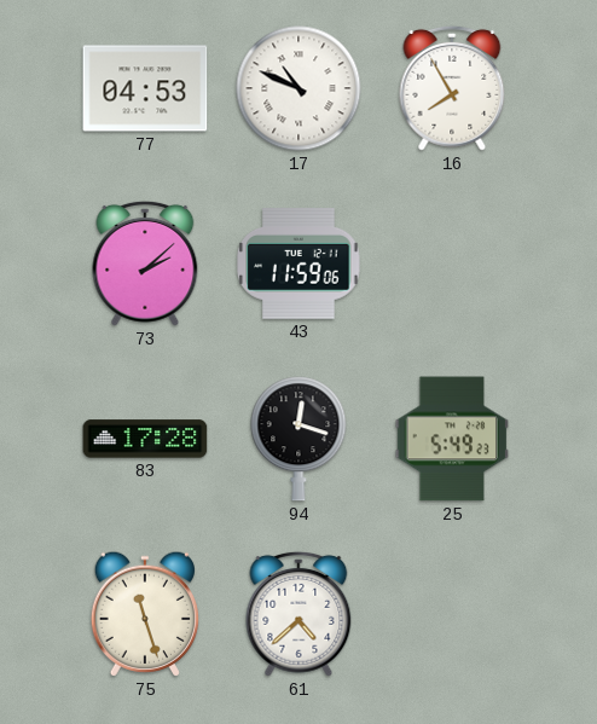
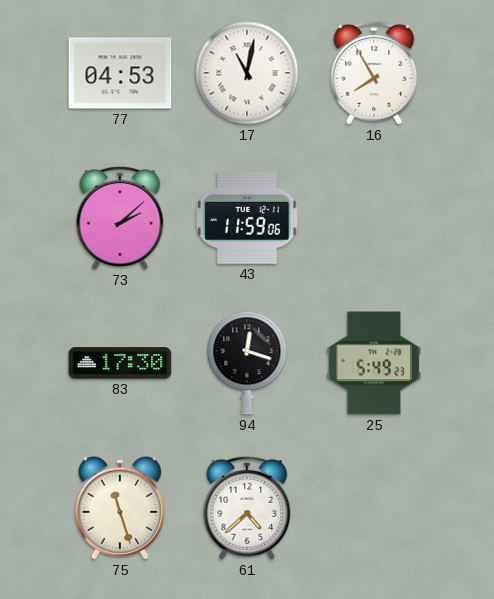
17: 10:49 -> 11:02
83: 17:28 -> 17:30
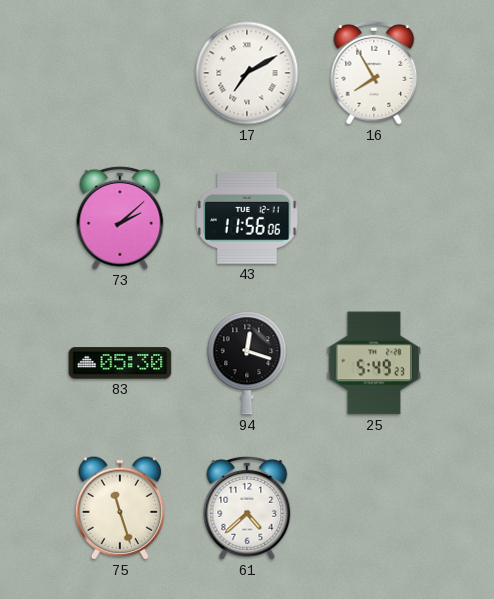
77: 04:53 -> none
17: 11:02 -> 7:10
43: 11:59 -> 11:56
83: 17:30 -> 05:30
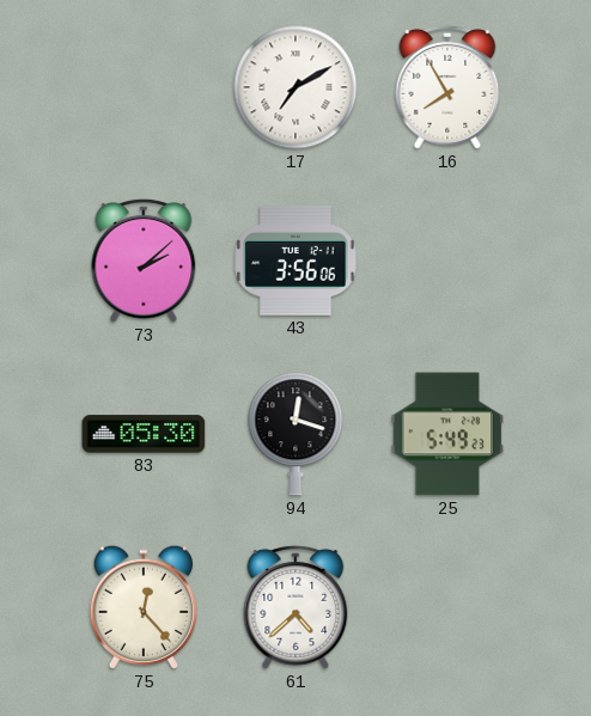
43: 11:56 -> 3:56
75: 11:27 -> 12:23
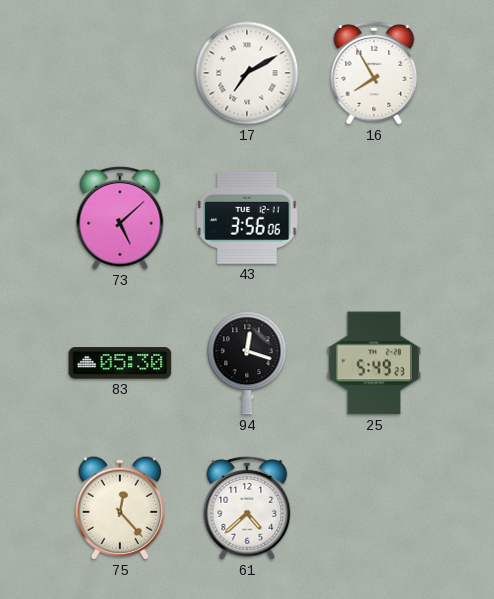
73: 2:08 -> 5:08
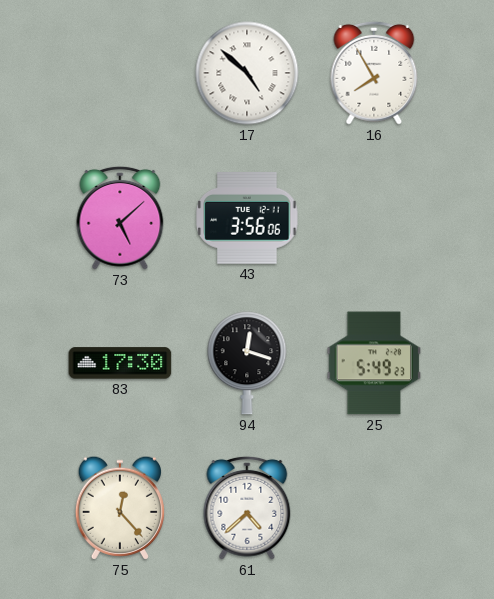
17: 7:10 -> 4:52
83: 05:30 -> 17:30
